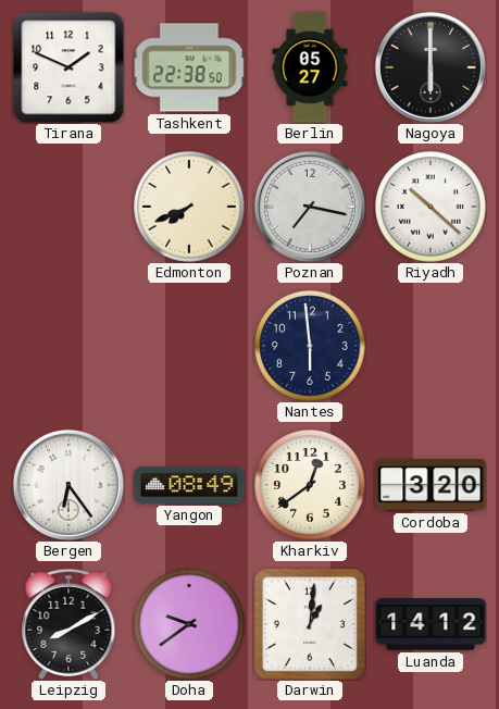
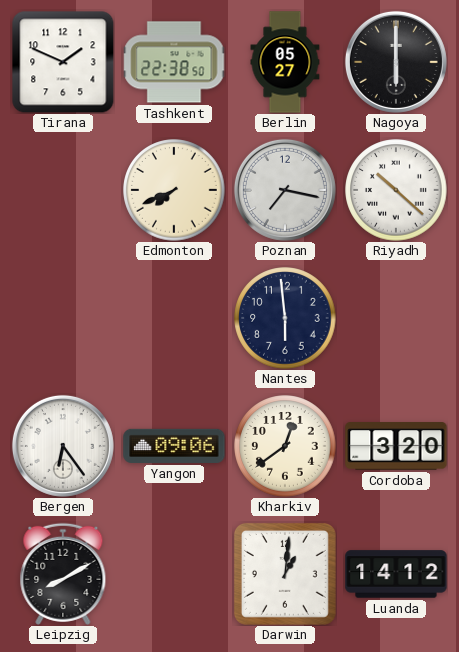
Yangon: 08:49 -> 09:06
Doha: 9:39 -> none
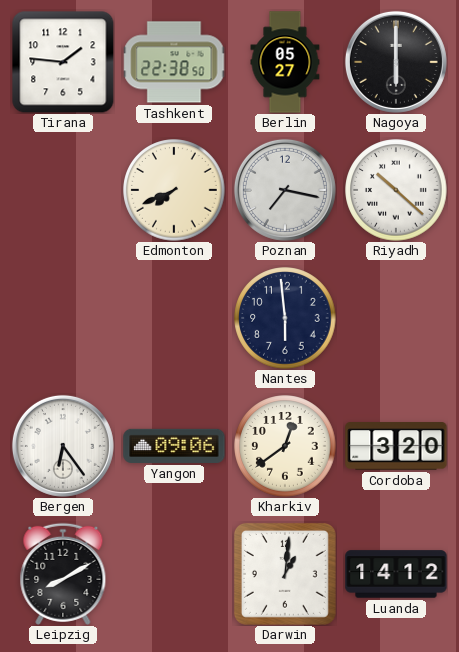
Tirana: 1:49 -> 1:46
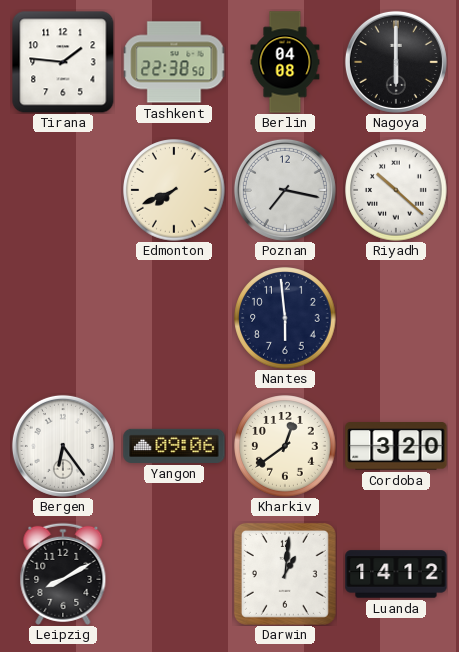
Berlin: 05:27 -> 04:08
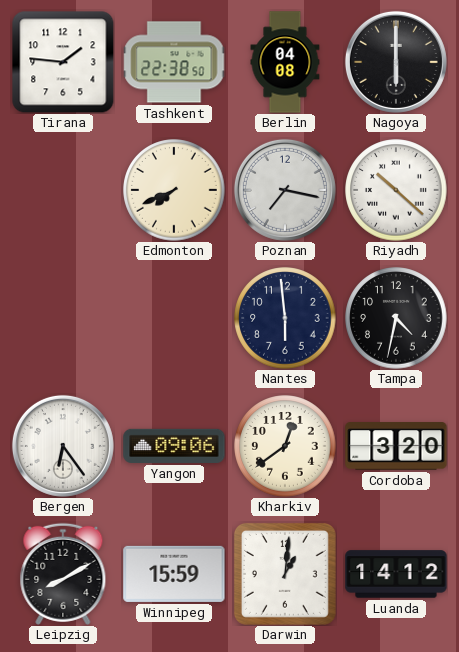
Tampa: none -> 4:32
Winnipeg: none -> 15:59
